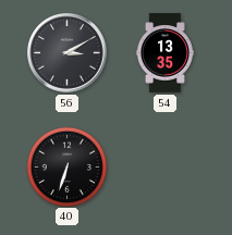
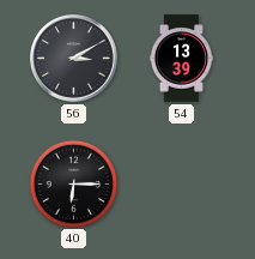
54: 13:35 -> 13:39
40: 6:33 -> 6:15
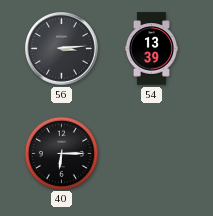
56: 3:10 -> 3:14
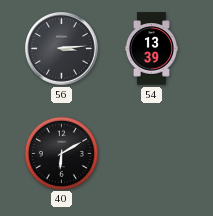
40: 6:15 -> 6:10
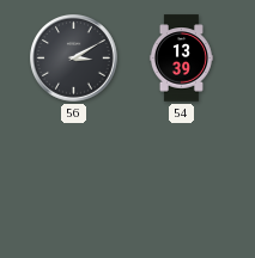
56: 3:14 -> 3:10
40: 6:10 -> none
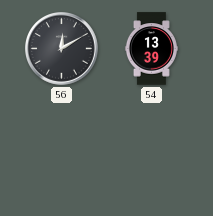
56: 3:10 -> 12:10
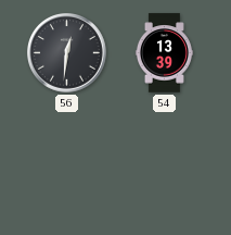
56: 12:10 -> 12:31
